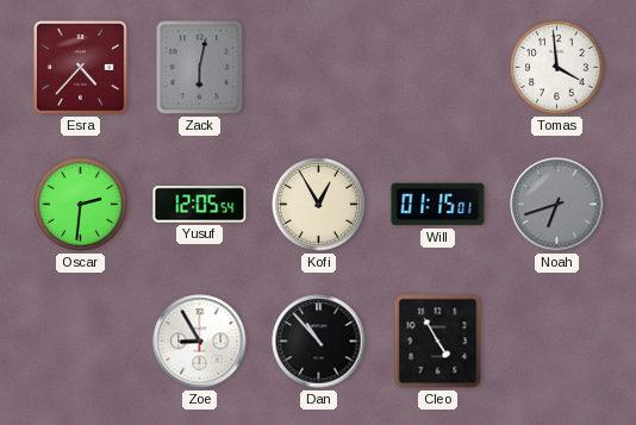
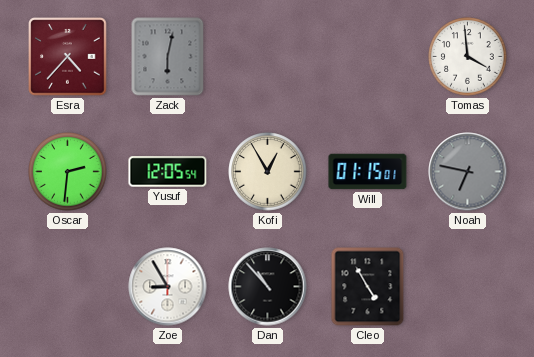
Noah: 6:42 -> 6:47
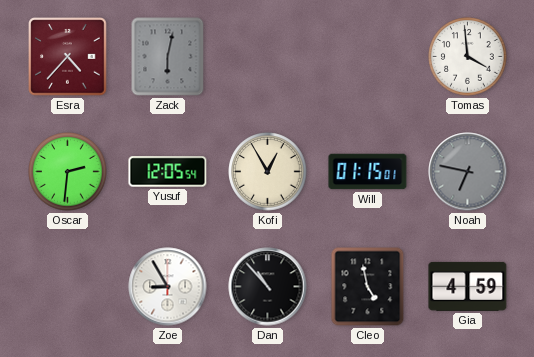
Cleo: 4:55 -> 4:58
Gia: none -> 4:59
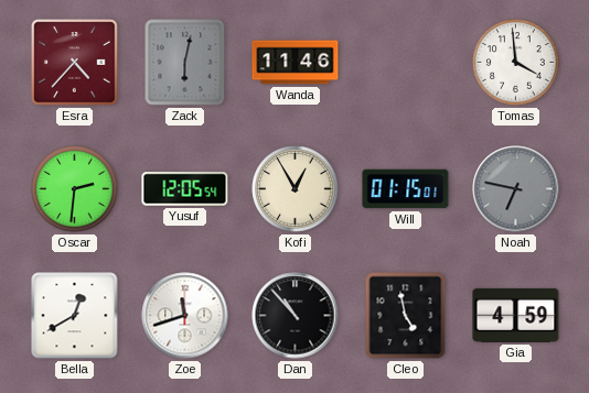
Wanda: none -> 11:46
Bella: none -> 12:40
Zoe: 8:55 -> 11:42
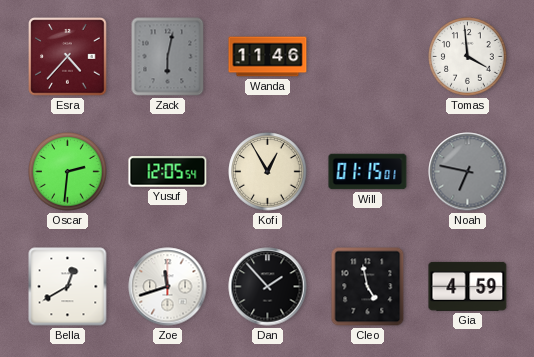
Dan: 10:53 -> 1:53
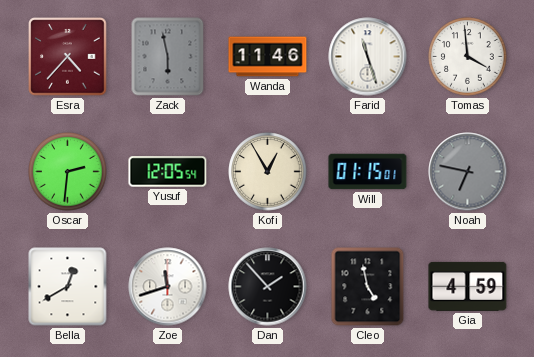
Zack: 6:02 -> 5:58
Farid: none -> 11:27
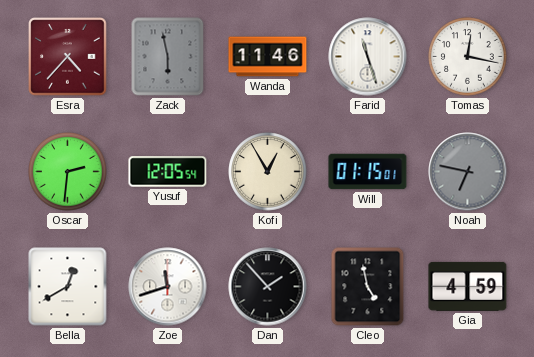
Tomas: 3:59 -> 12:17
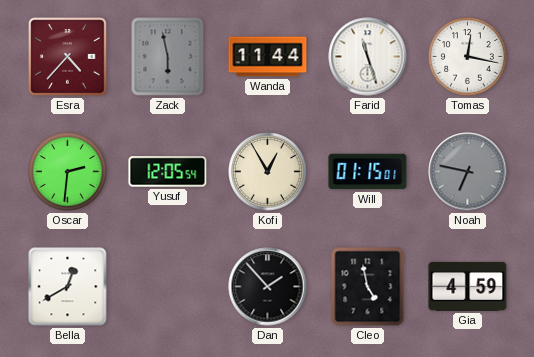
Wanda: 11:46 -> 11:44
Zoe: 11:42 -> none
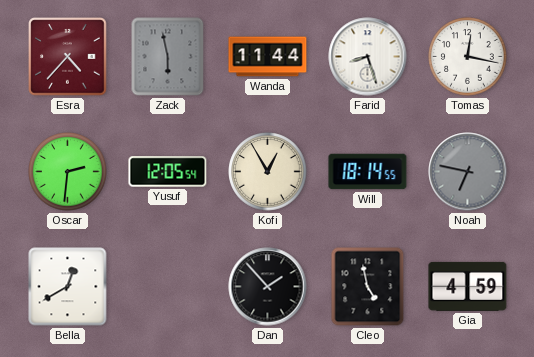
Farid: 11:27 -> 8:27
Will: 01:15 -> 18:14
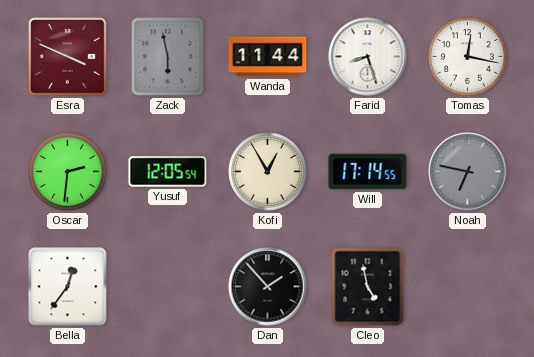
Esra: 4:37 -> 3:49
Will: 18:14 -> 17:14
Bella: 12:40 -> 12:36
Gia: 4:59 -> none
